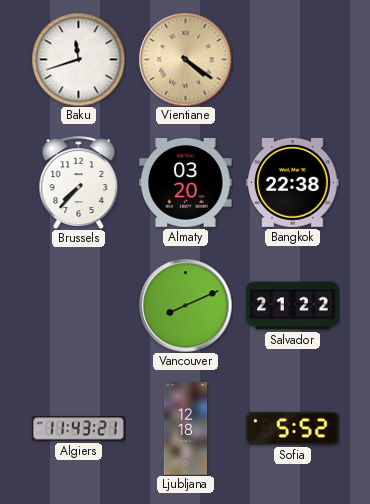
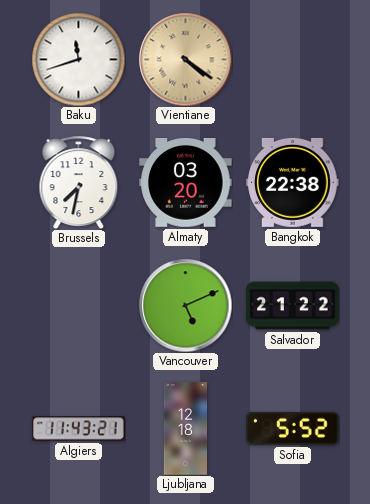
Brussels: 7:37 -> 7:32
Vancouver: 8:11 -> 5:11
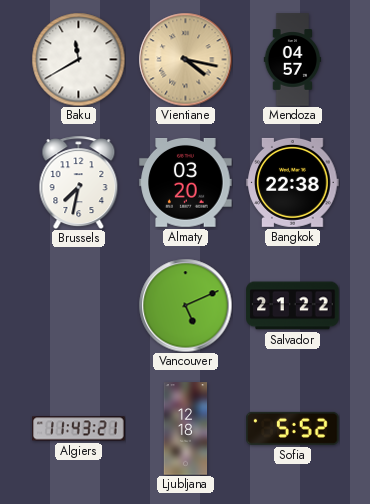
Baku: 11:42 -> 11:40
Vientiane: 4:21 -> 4:17
Mendoza: none -> 04:57
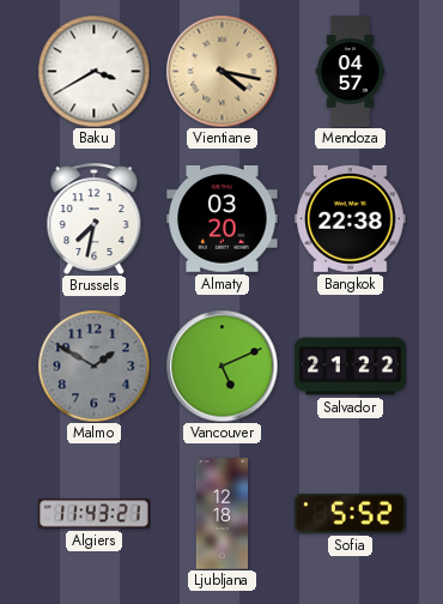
Baku: 11:40 -> 3:40
Malmo: none -> 1:50
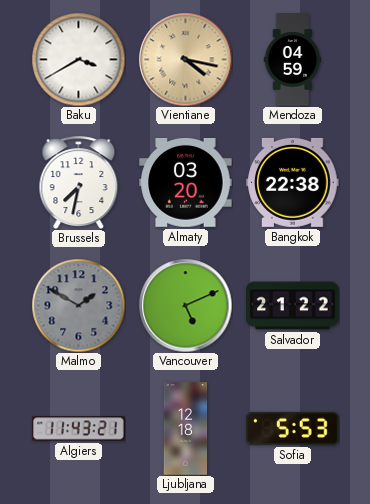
Mendoza: 04:57 -> 04:59
Sofia: 5:52 -> 5:53
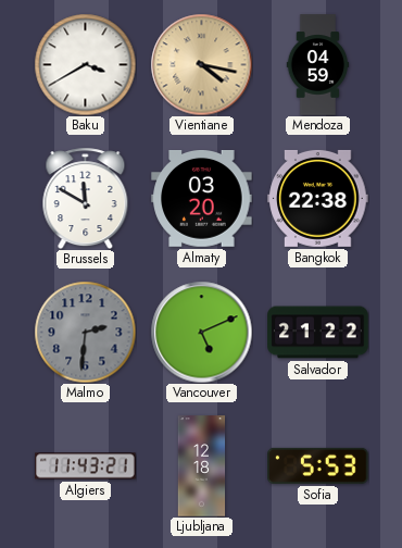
Brussels: 7:32 -> 11:50
Malmo: 1:50 -> 2:31
